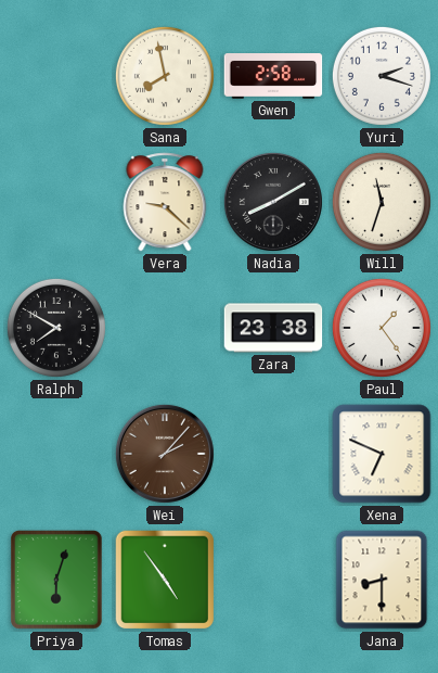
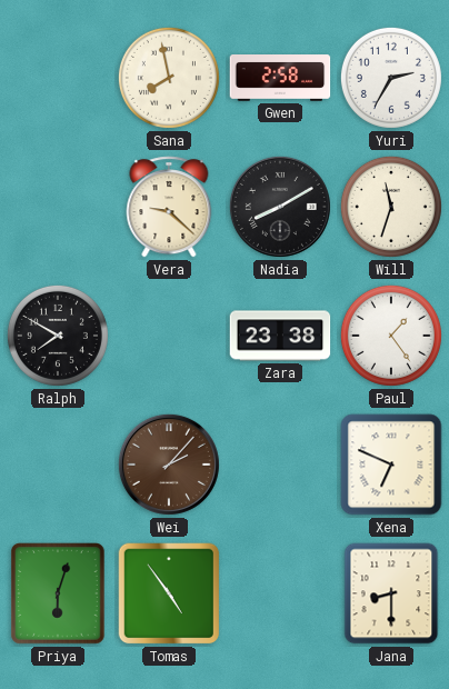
Yuri: 2:18 -> 2:35
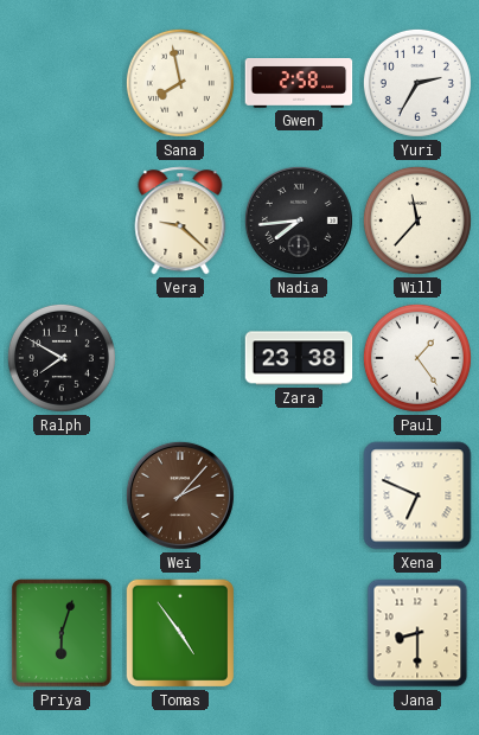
Nadia: 8:10 -> 7:44
Will: 11:33 -> 11:37
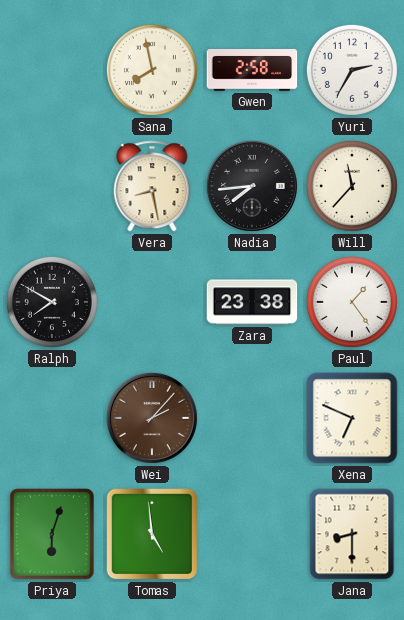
Vera: 9:22 -> 8:28
Tomas: 4:54 -> 4:59
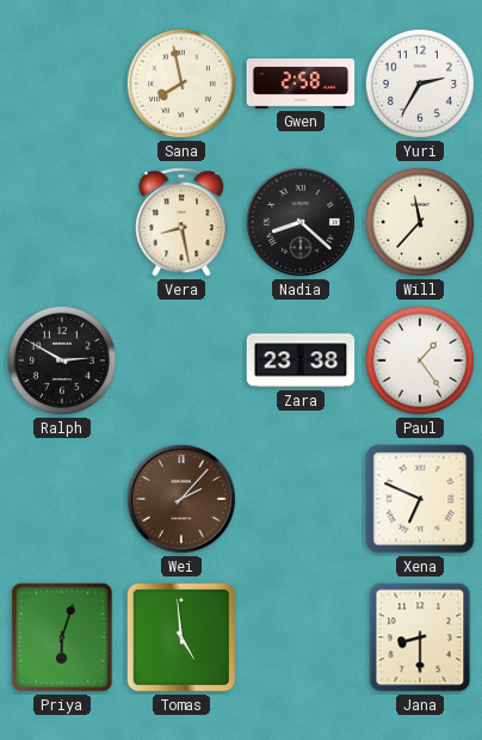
Nadia: 7:44 -> 8:22
Ralph: 7:50 -> 2:50
